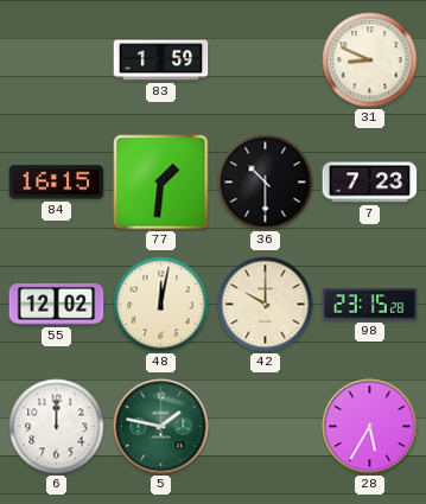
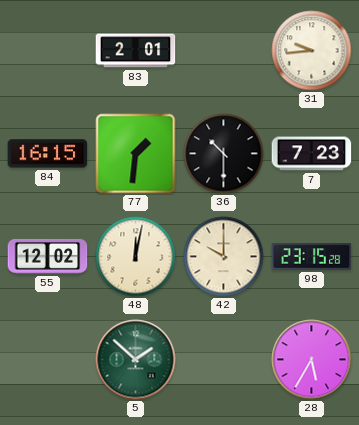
83: 1:59 -> 2:01
31: 8:49 -> 9:44
6: 12:00 -> none
5: 1:47 -> 1:52
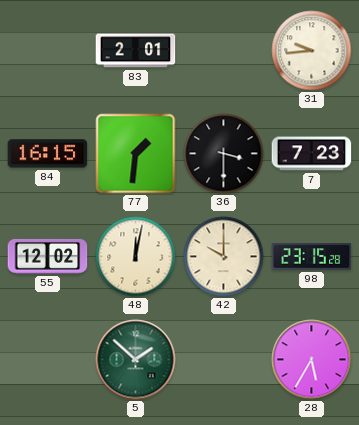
36: 10:30 -> 3:30
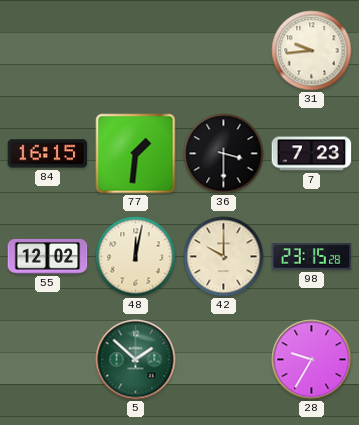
83: 2:01 -> none
28: 5:35 -> 9:35
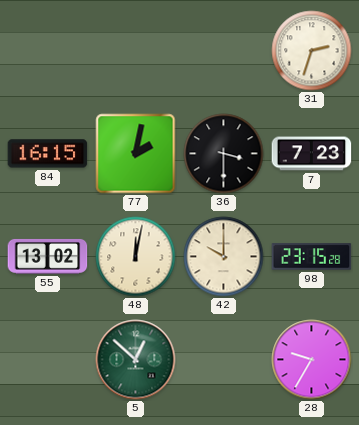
31: 9:44 -> 2:33
77: 1:31 -> 2:02
55: 12:02 -> 13:02
5: 1:52 -> 12:52
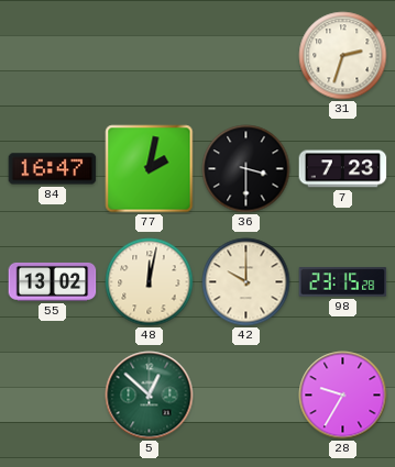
84: 16:15 -> 16:47
